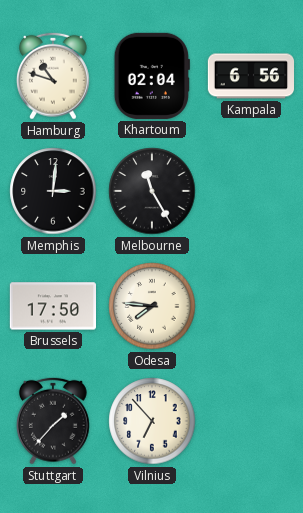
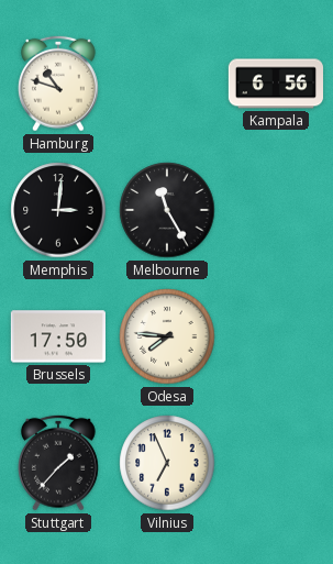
Khartoum: 02:04 -> none
Vilnius: 6:53 -> 6:56
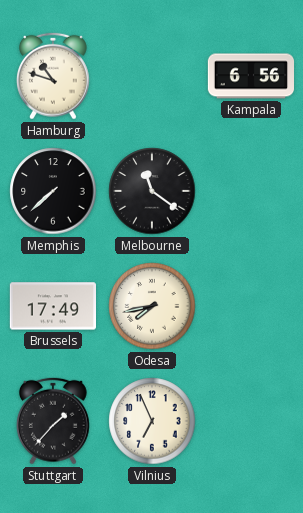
Memphis: 3:01 -> 7:38
Melbourne: 11:25 -> 11:21
Brussels: 17:50 -> 17:49
Odesa: 7:46 -> 7:43
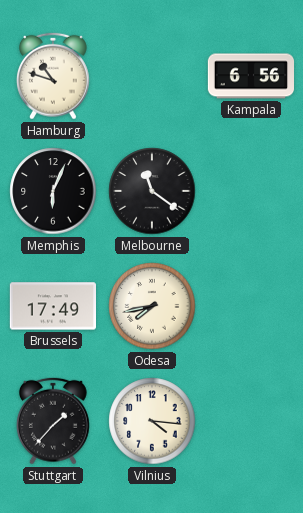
Memphis: 7:38 -> 6:04
Vilnius: 6:56 -> 4:16
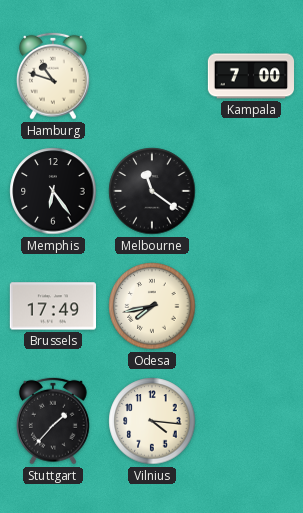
Kampala: 6:56 -> 7:00
Memphis: 6:04 -> 6:24
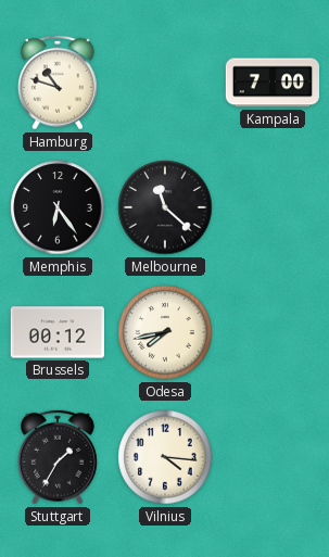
Melbourne: 11:21 -> 11:22
Brussels: 17:49 -> 00:12
Stuttgart: 1:37 -> 1:35
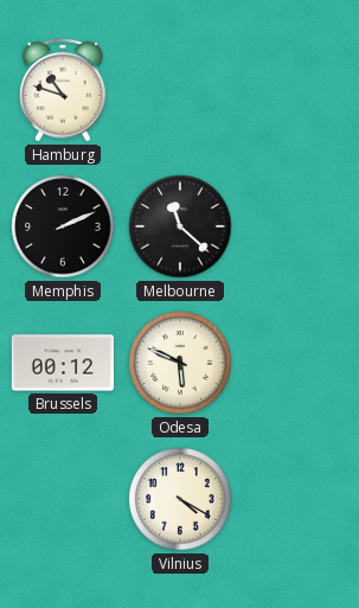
Kampala: 7:00 -> none
Memphis: 6:24 -> 2:11
Odesa: 7:43 -> 5:49
Stuttgart: 1:35 -> none
Vilnius: 4:16 -> 4:20
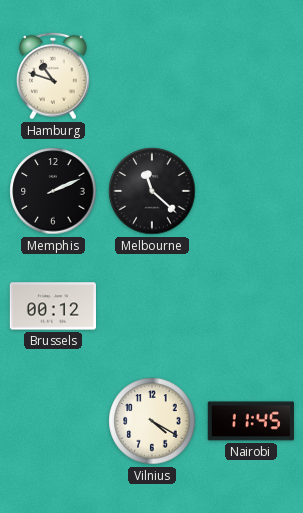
Odesa: 5:49 -> none
Nairobi: none -> 11:45
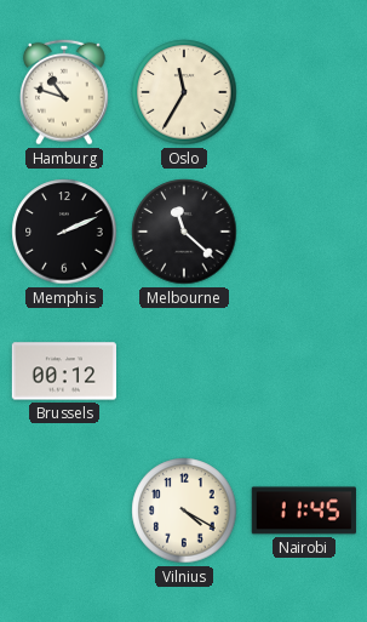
Oslo: none -> 11:35
